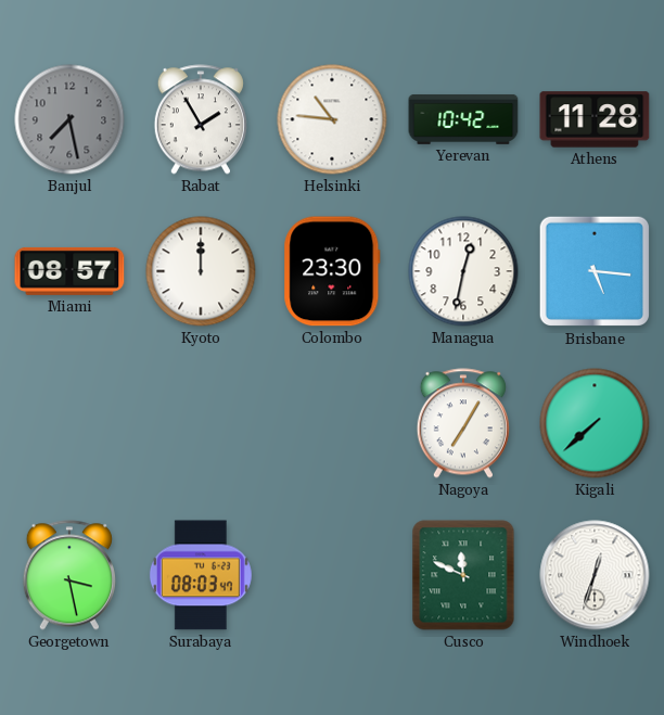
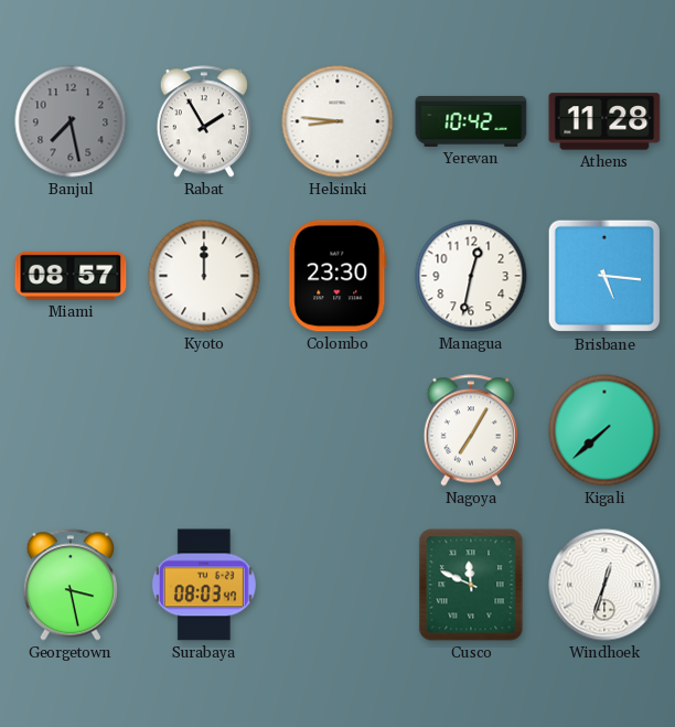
Helsinki: 10:46 -> 8:46
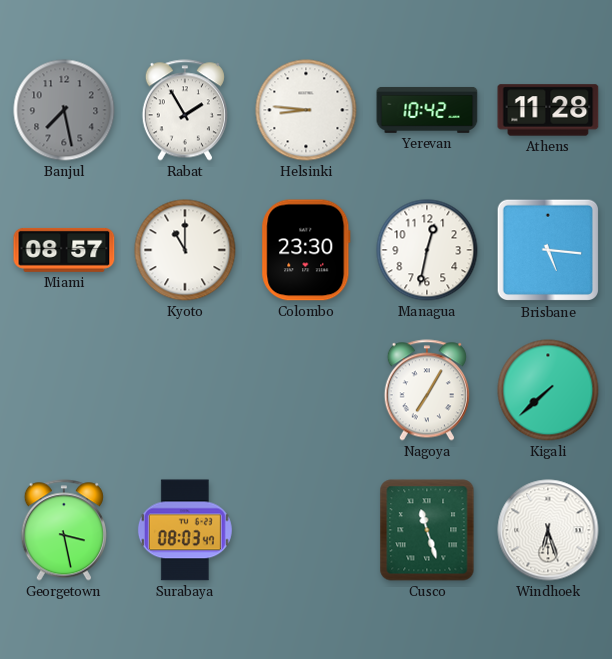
Kyoto: 12:00 -> 11:00
Cusco: 11:49 -> 11:27
Windhoek: 12:33 -> 6:27
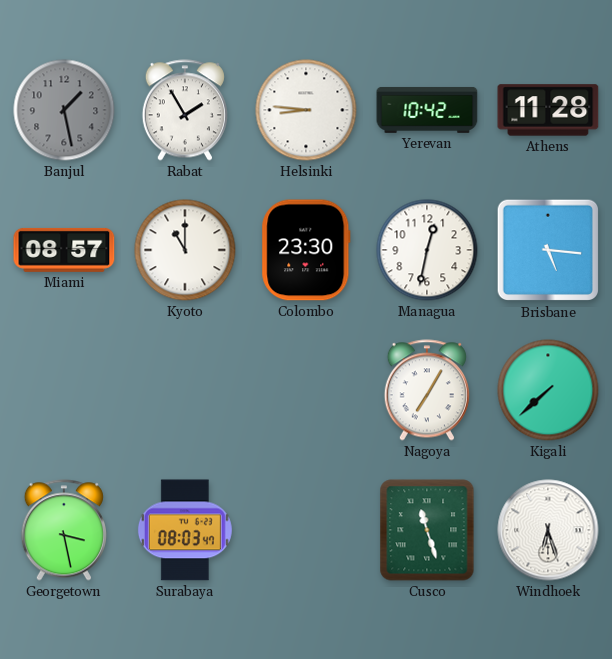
Banjul: 7:28 -> 1:28
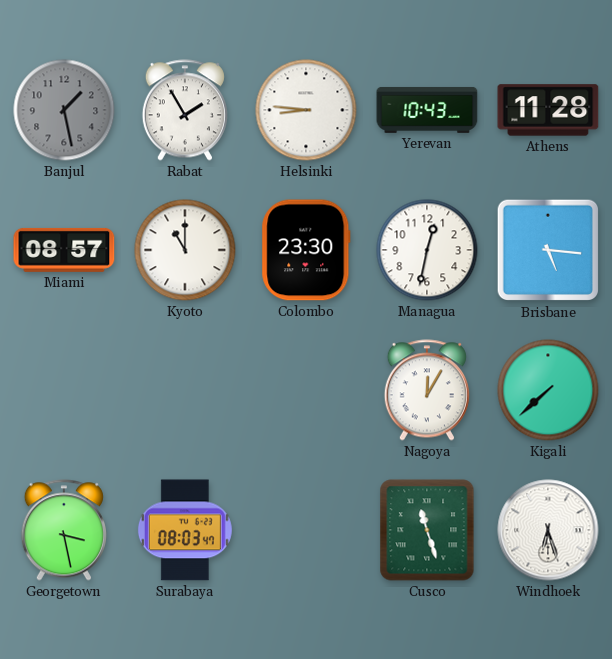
Yerevan: 10:42 -> 10:43
Nagoya: 7:05 -> 12:05
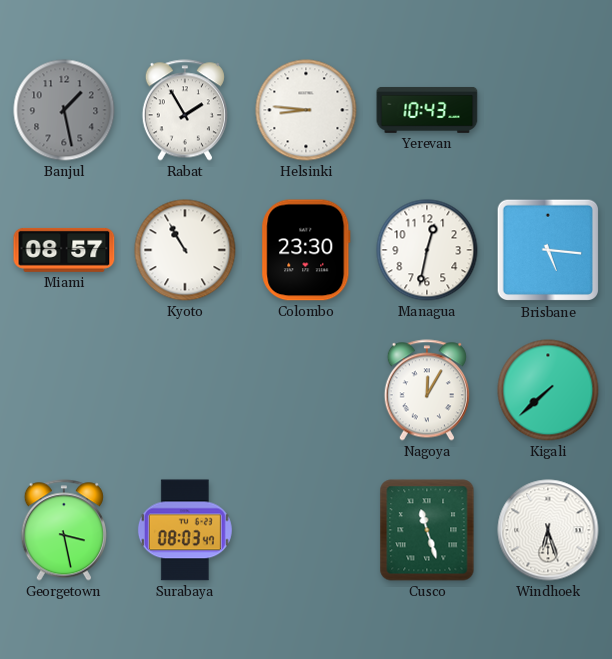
Athens: 11:28 -> none
Kyoto: 11:00 -> 10:55
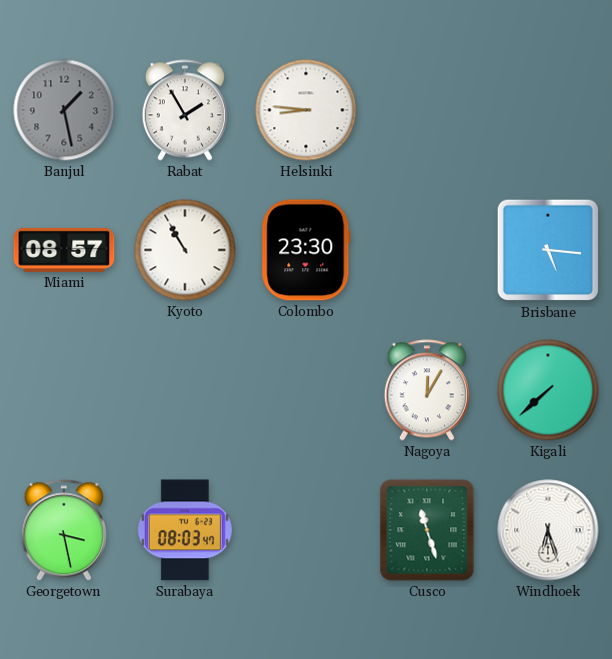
Yerevan: 10:43 -> none
Managua: 12:32 -> none
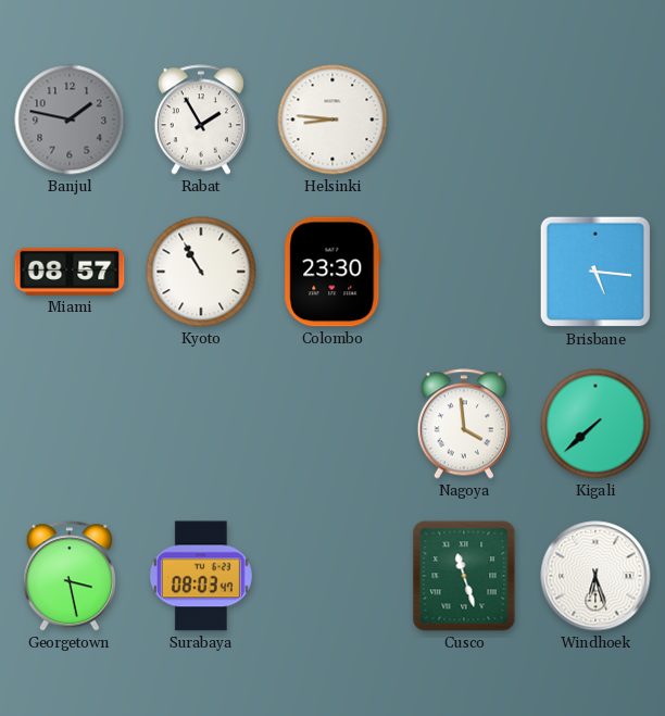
Banjul: 1:28 -> 1:47
Nagoya: 12:05 -> 3:59
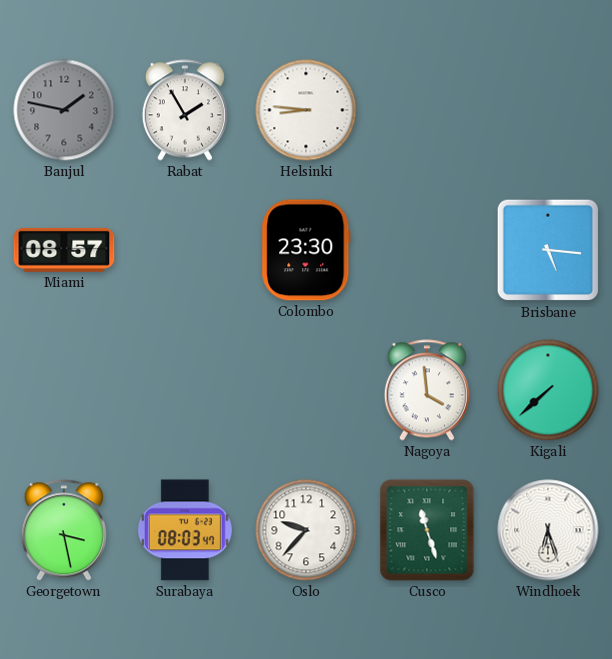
Kyoto: 10:55 -> none
Oslo: none -> 9:37
